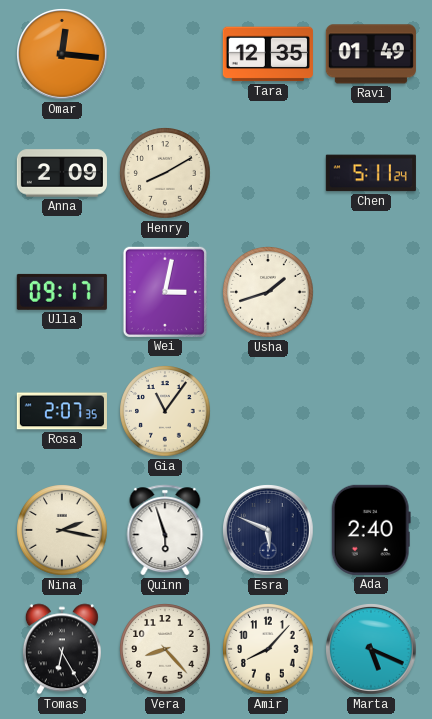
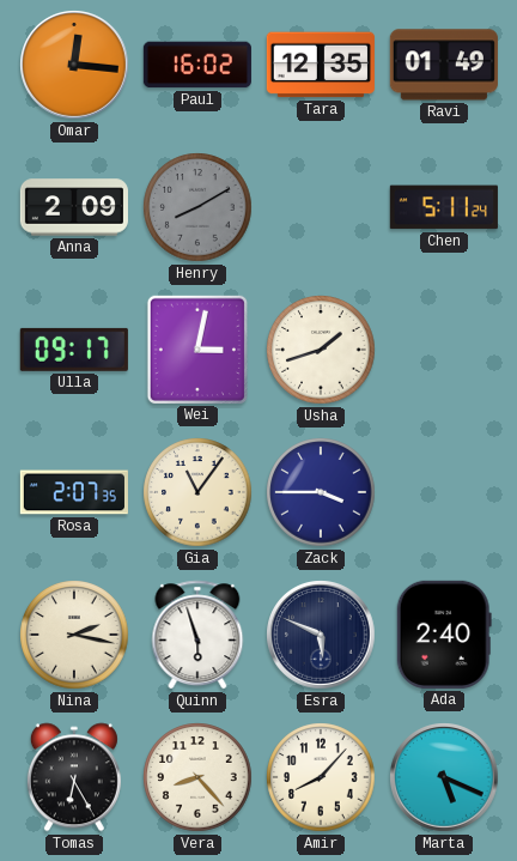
Paul: none -> 16:02
Henry dial: cream -> grey
Zack: none -> 3:45
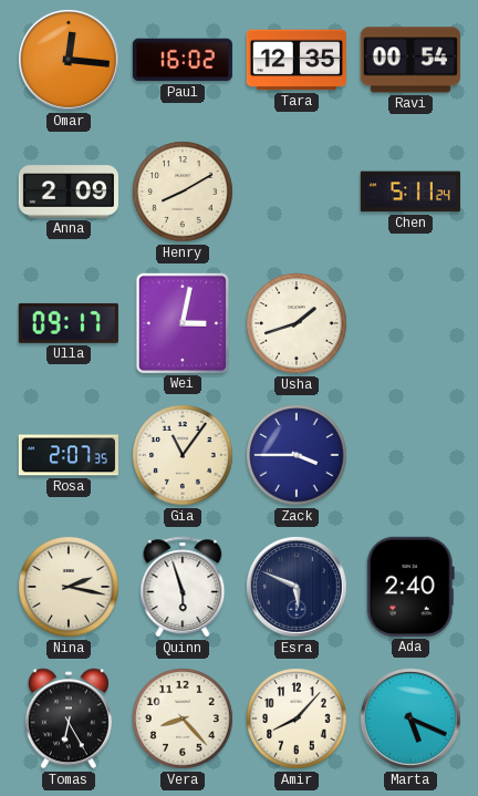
Ravi: 01:49 -> 00:54
Henry dial: grey -> cream
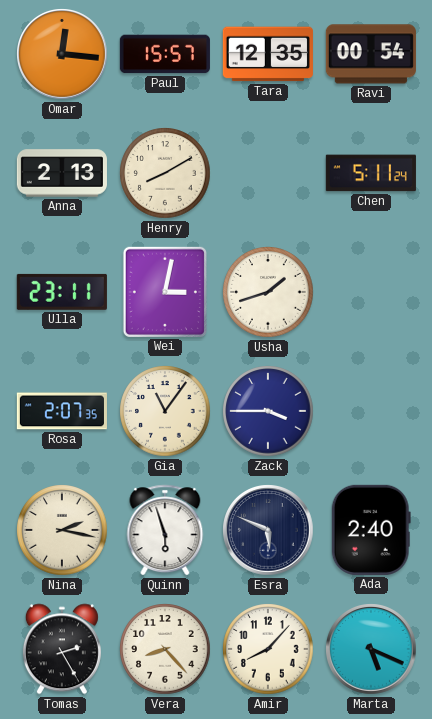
Paul: 16:02 -> 15:57
Anna: 2:09 -> 2:13
Ulla: 09:17 -> 23:11
Tomas: 6:25 -> 2:25
